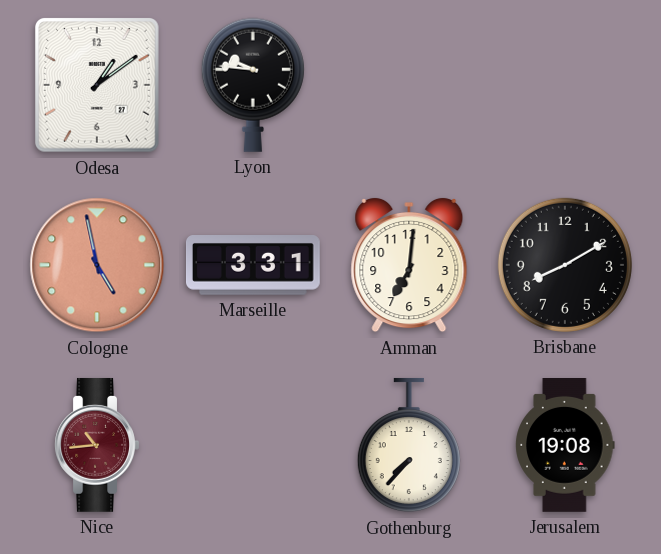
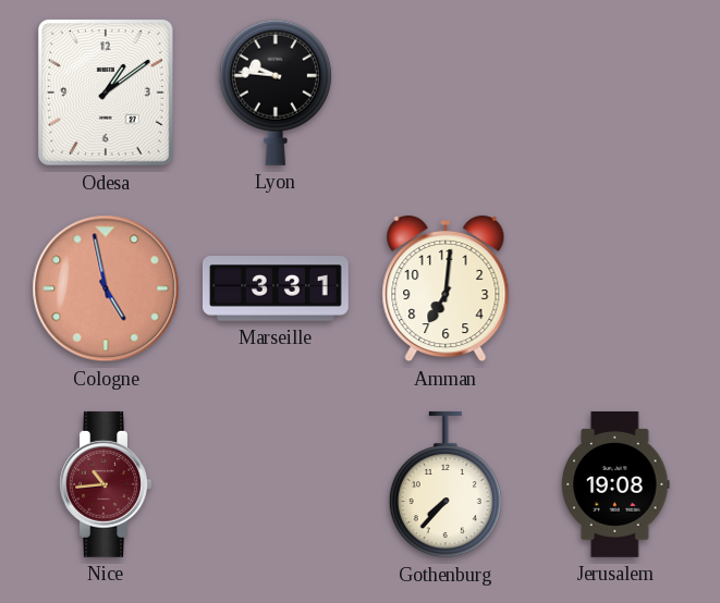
Brisbane: 8:10 -> none
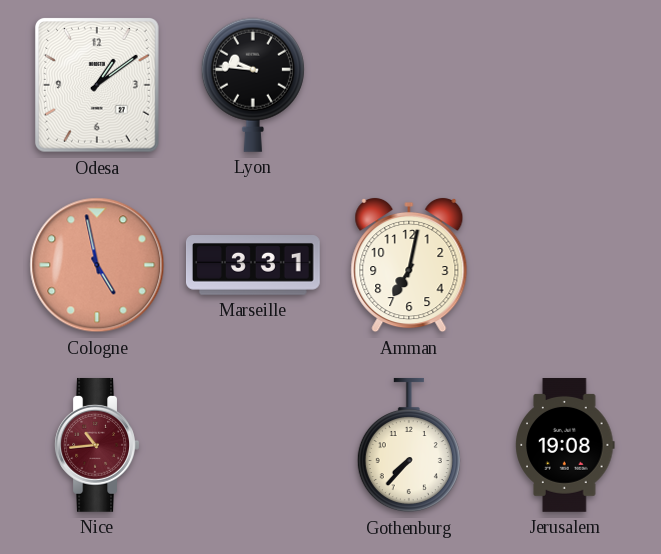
Amman: 7:01 -> 7:02
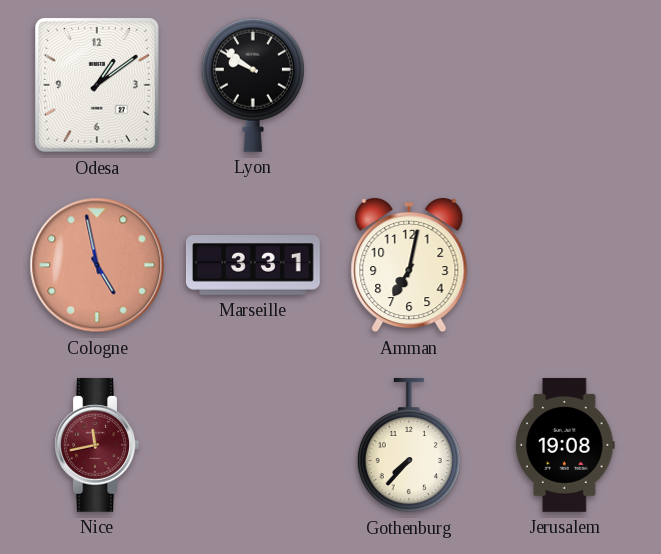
Lyon: 9:46 -> 9:51
Nice: 10:44 -> 11:43
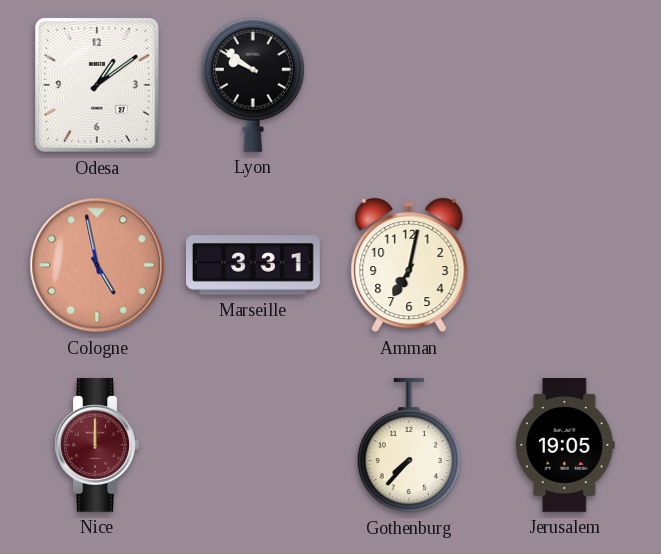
Nice: 11:43 -> 12:00
Jerusalem: 19:08 -> 19:05
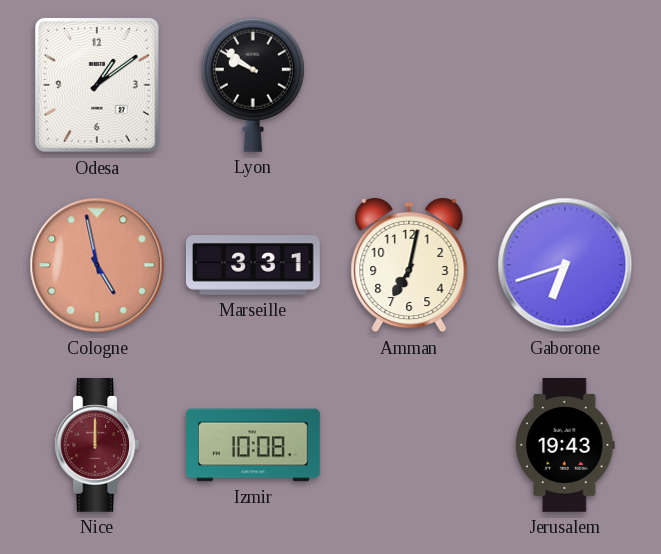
Gaborone: none -> 6:42
Izmir: none -> 10:08
Gothenburg: 7:37 -> none
Jerusalem: 19:05 -> 19:43
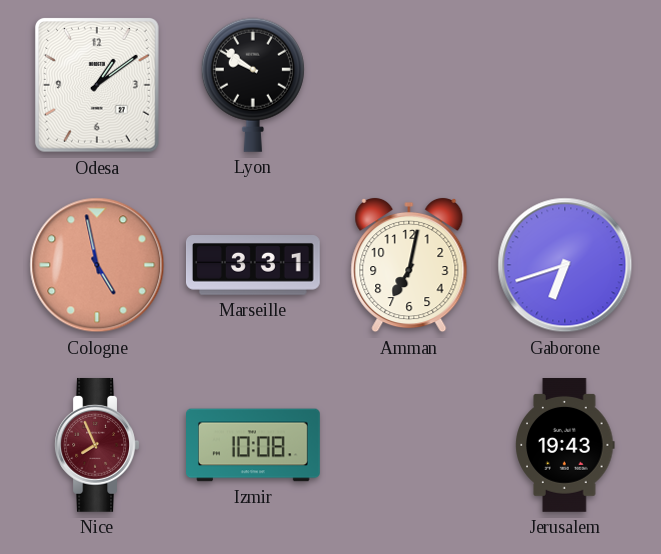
Nice: 12:00 -> 7:56
